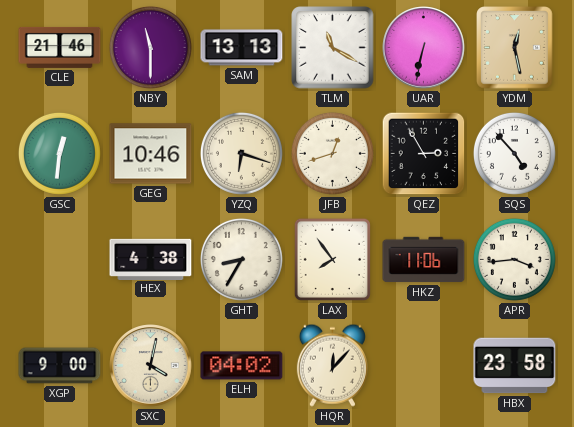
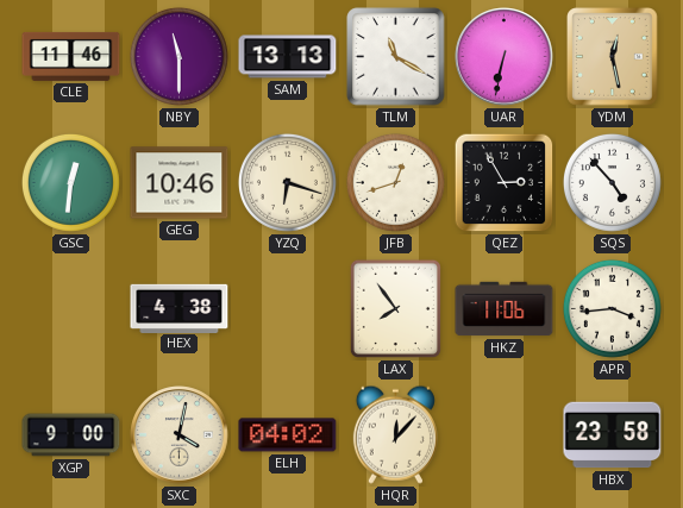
CLE: 21:46 -> 11:46
GHT: 8:35 -> none
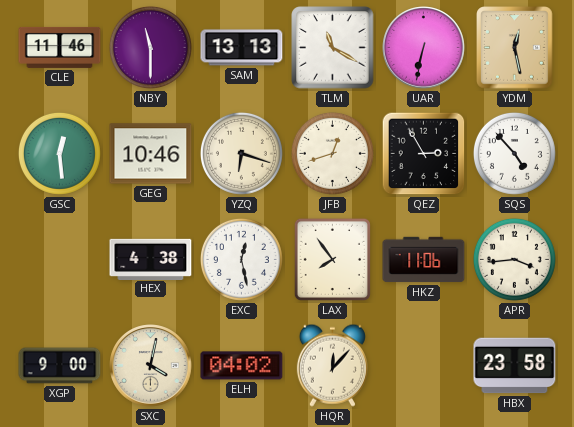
GSC: 12:31 -> 12:29
EXC: none -> 12:28
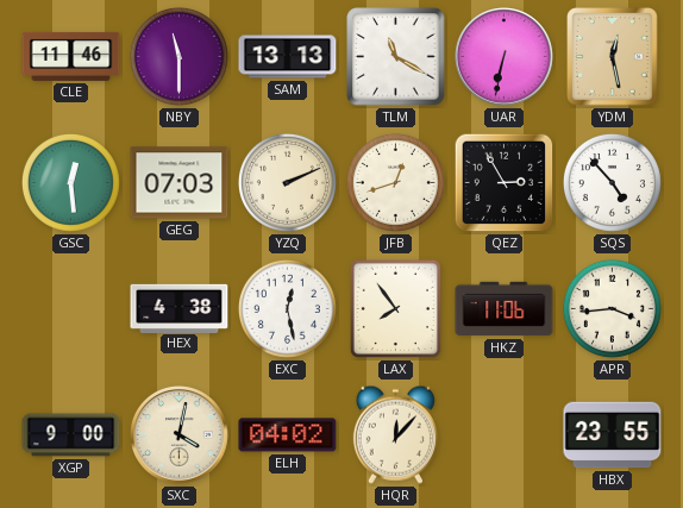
GEG: 10:46 -> 07:03
YZQ: 6:18 -> 2:11
HBX: 23:58 -> 23:55
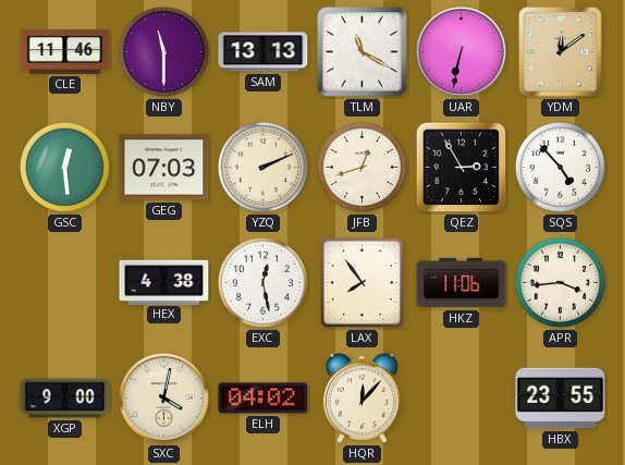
YDM: 12:28 -> 12:09
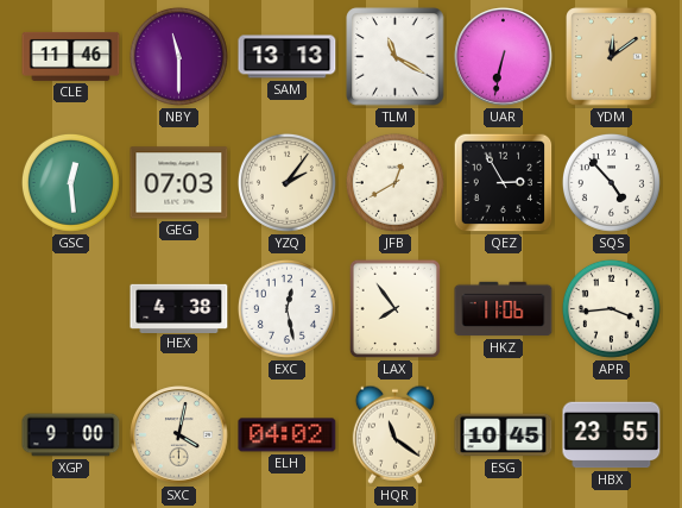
YZQ: 2:11 -> 2:06
JFB: 12:42 -> 12:40
HQR: 12:07 -> 11:21
ESG: none -> 10:45
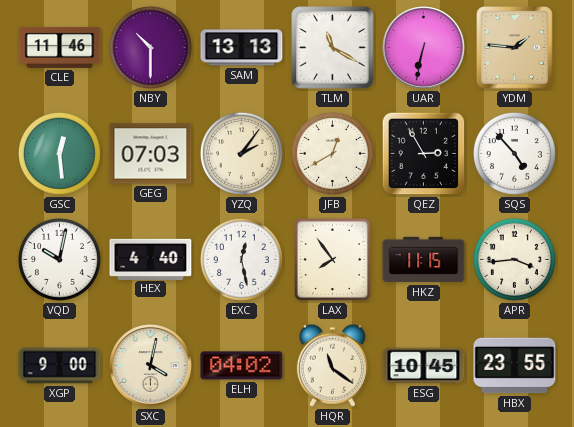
NBY: 11:30 -> 10:30
YDM: 12:09 -> 1:46
VQD: none -> 10:02
HEX: 4:38 -> 4:40
HKZ: 11:06 -> 11:15
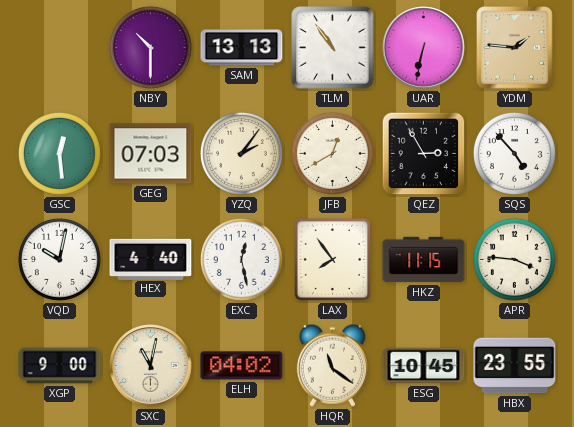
CLE: 11:46 -> none
TLM: 11:20 -> 10:54
APR: 3:44 -> 3:46
SXC: 4:02 -> 11:02
